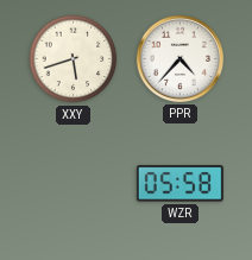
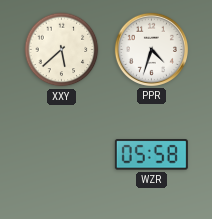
XXY: 5:42 -> 5:38
PPR: 4:37 -> 4:33
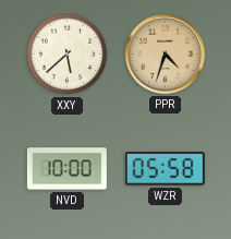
PPR dial: white -> champagne
NVD: none -> 10:00
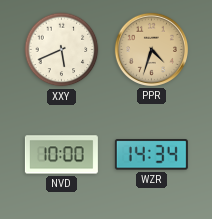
XXY: 5:38 -> 5:41
WZR: 05:58 -> 14:34
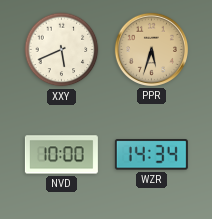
PPR: 4:33 -> 5:33
